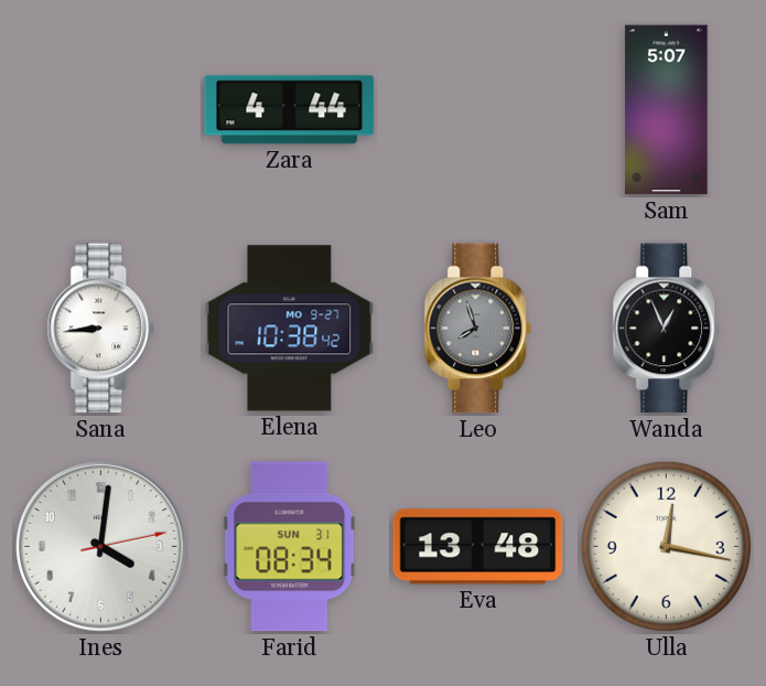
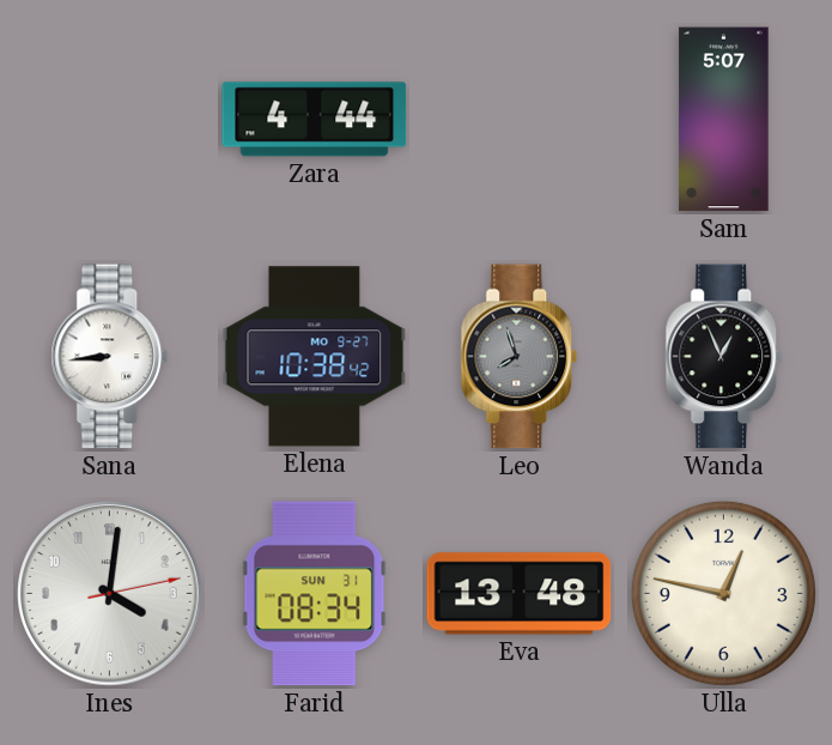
Ulla: 12:17 -> 12:47
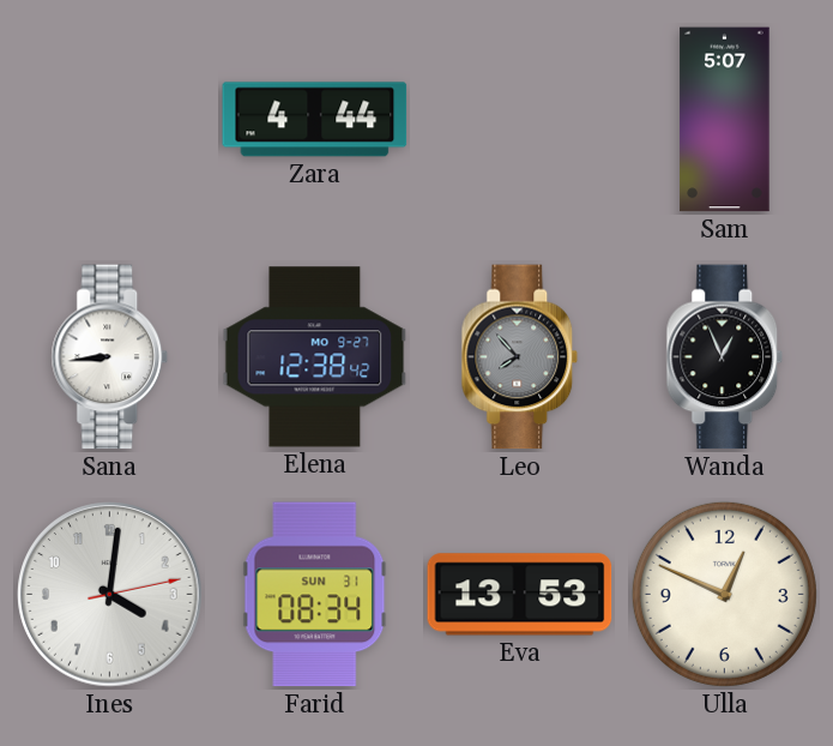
Elena: 10:38 -> 12:38
Leo: 7:57 -> 7:53
Eva: 13:48 -> 13:53
Ulla: 12:47 -> 12:49
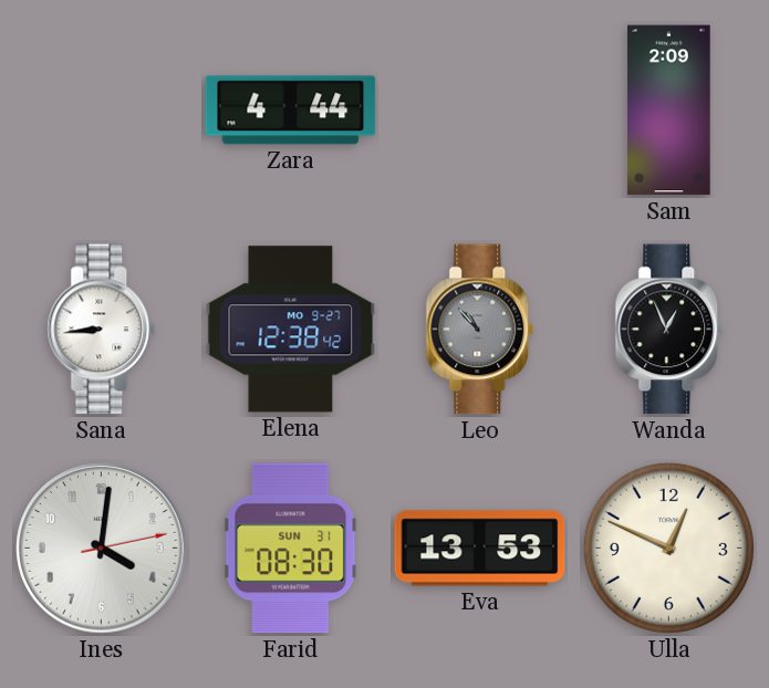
Sam: 5:07 -> 2:09
Leo: 7:53 -> 10:53
Farid: 08:34 -> 08:30
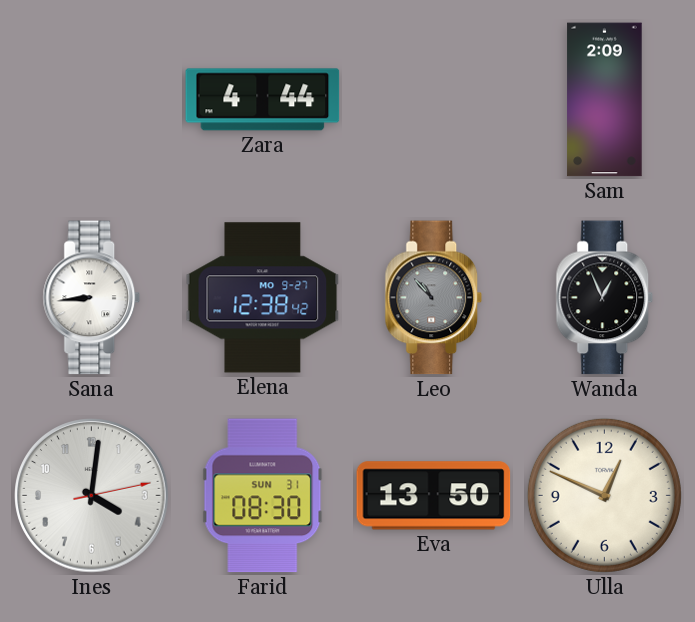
Eva: 13:53 -> 13:50
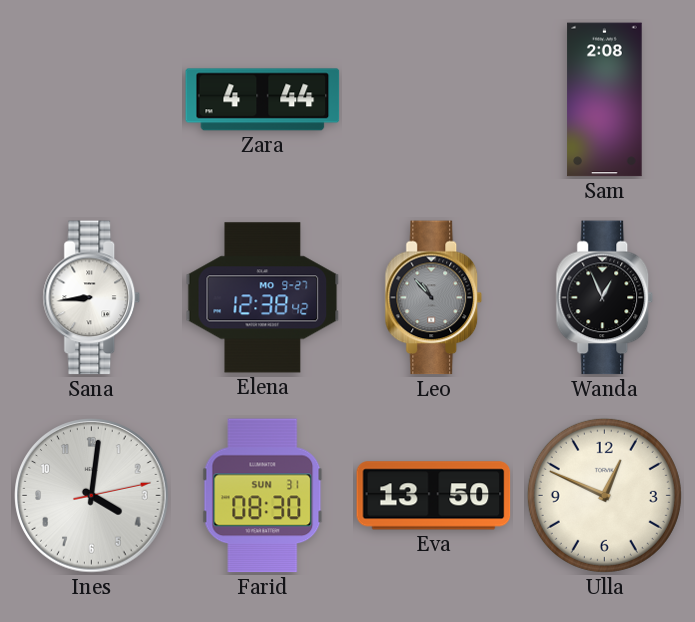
Sam: 2:09 -> 2:08
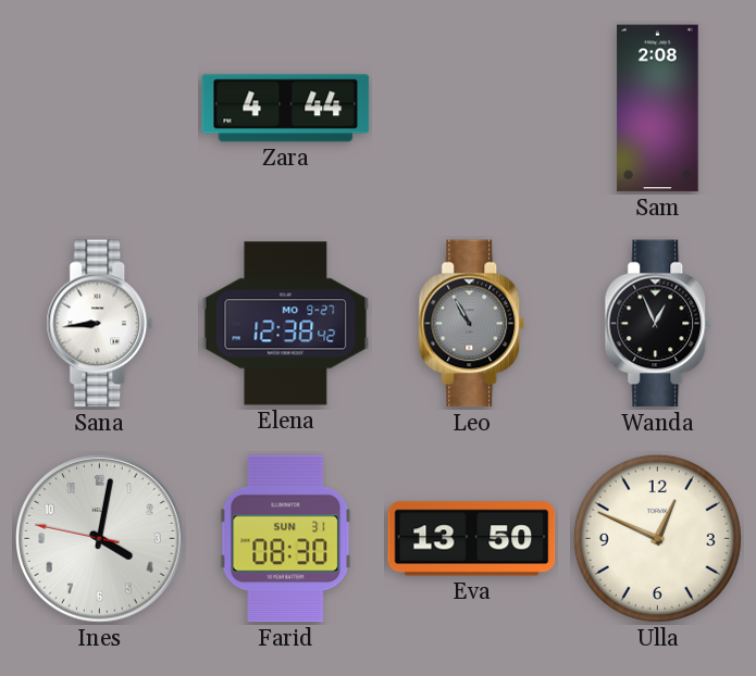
Leo: 10:53 -> 10:55
Ines: 4:01:13 -> 4:01:47
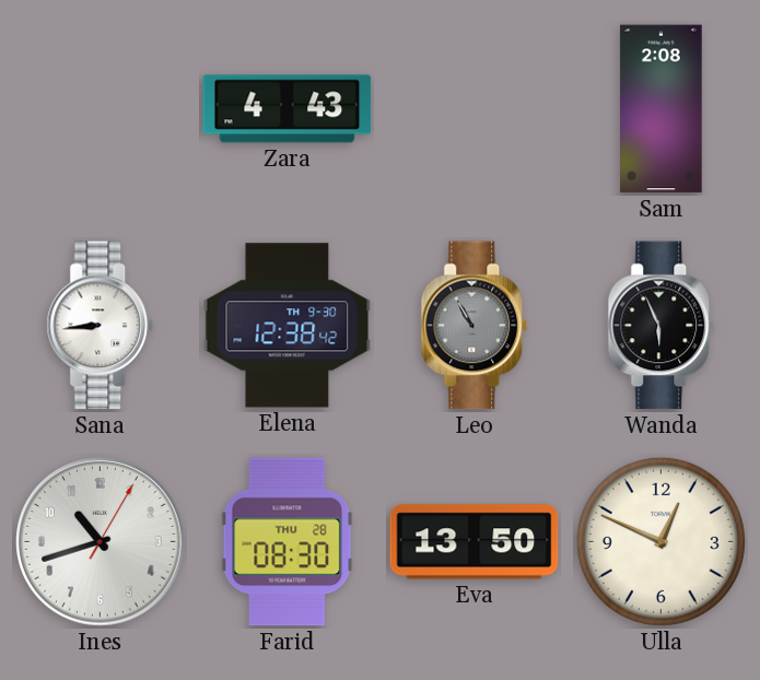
Zara: 4:44 -> 4:43
Elena date: MO 9-27 -> TH 9-30
Wanda: 12:56 -> 5:56
Ines: 4:01 -> 10:42
Farid date: SUN 31 -> THU 28
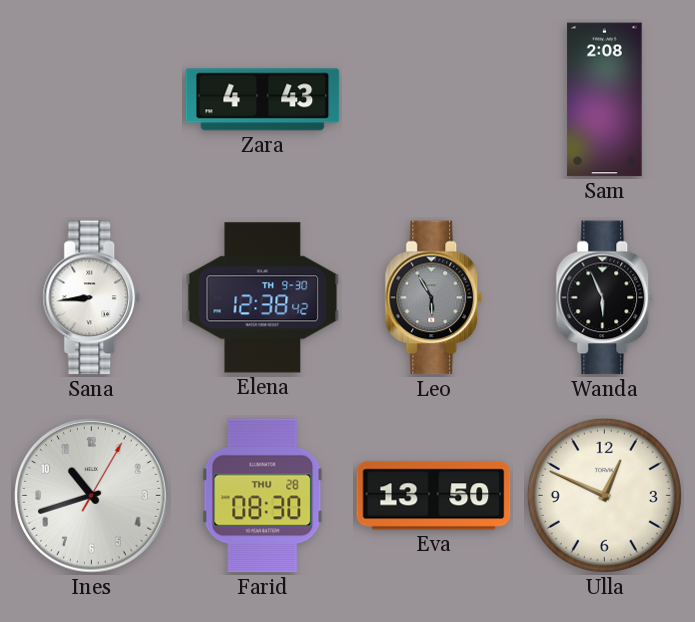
Leo: 10:55 -> 5:55
